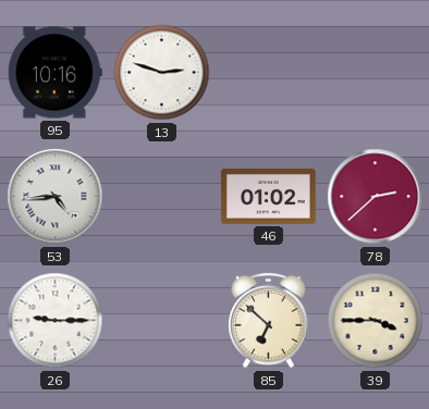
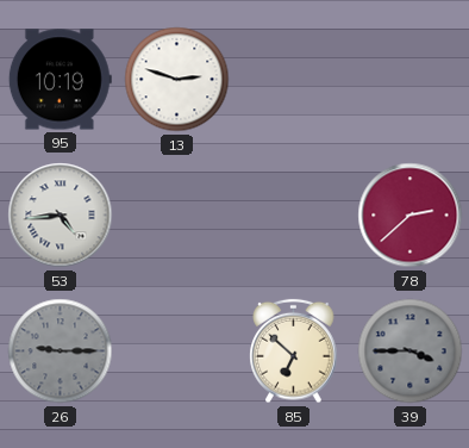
95: 10:16 -> 10:19
46: 01:02 -> none
26 dial: white -> grey
39 dial: cream -> grey
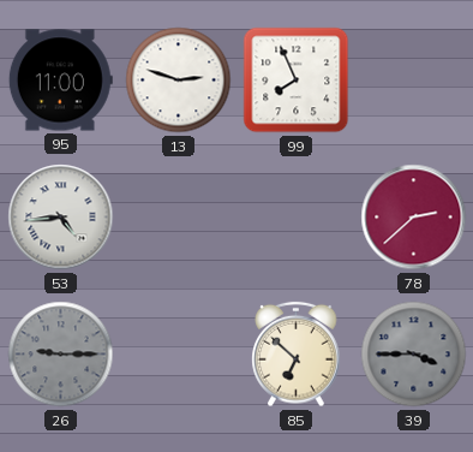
95: 10:19 -> 11:00
99: none -> 7:56
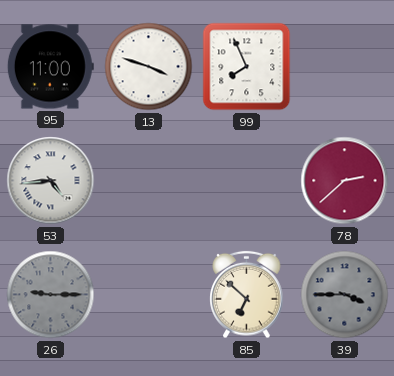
13: 2:48 -> 3:48
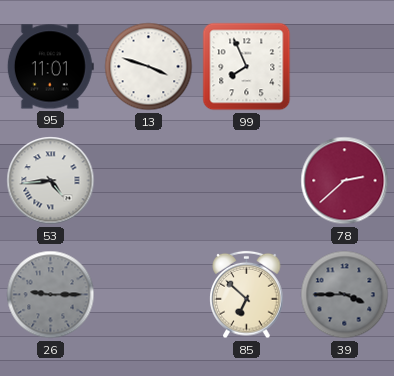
95: 11:00 -> 11:01
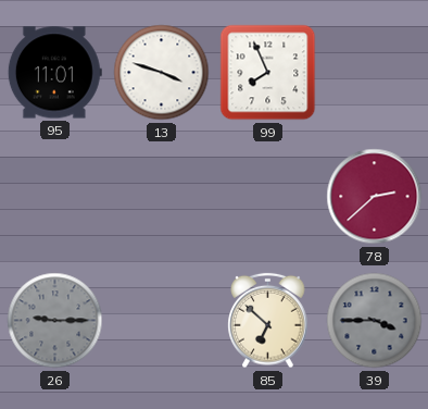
53: 4:44 -> none
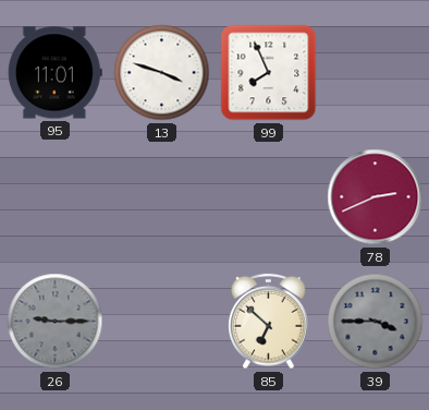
78: 2:38 -> 2:41
